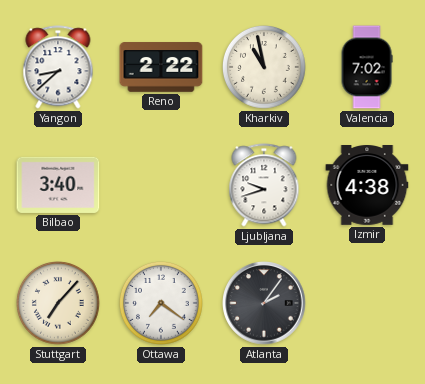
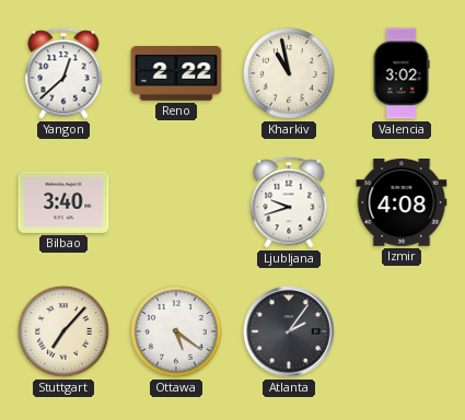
Yangon: 8:38 -> 12:38
Valencia: 7:02 -> 3:02
Izmir: 4:38 -> 4:08
Ottawa: 7:21 -> 5:21
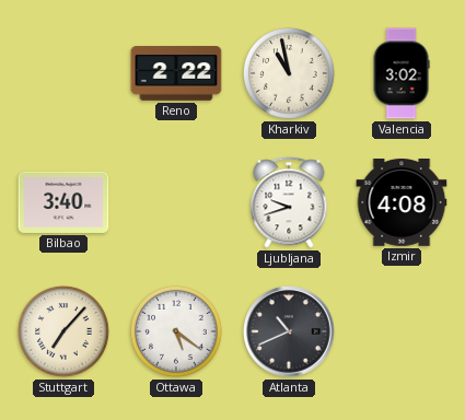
Yangon: 12:38 -> none
Atlanta: 2:06 -> 10:41
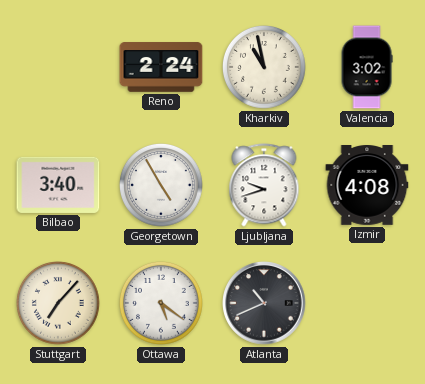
Reno: 2:22 -> 2:24
Georgetown: none -> 4:55
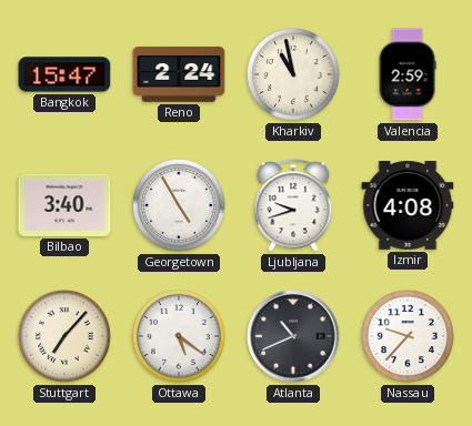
Bangkok: none -> 15:47
Valencia: 3:02 -> 2:59
Nassau: none -> 9:37
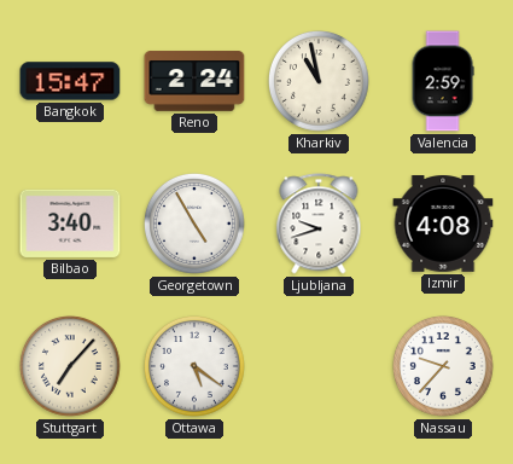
Atlanta: 10:41 -> none
